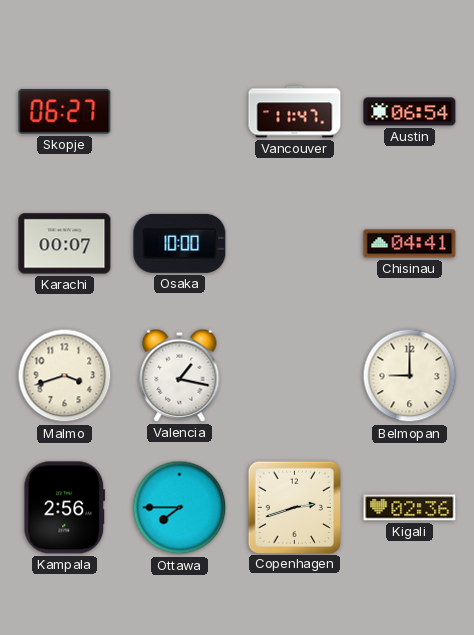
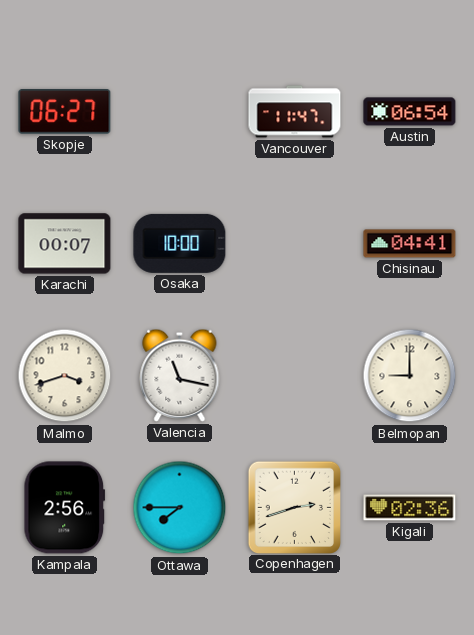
Valencia: 1:17 -> 11:17
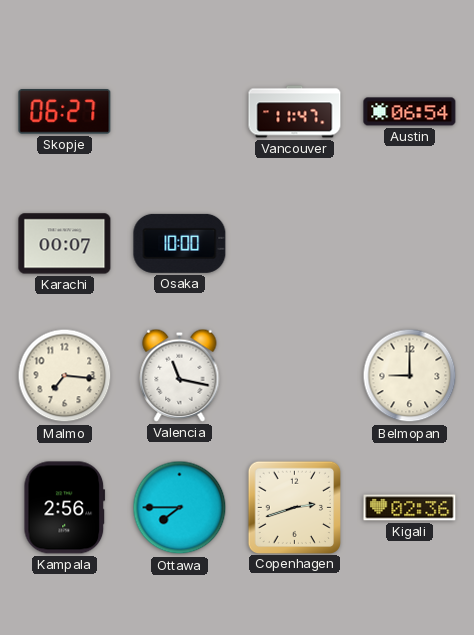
Chisinau: 04:41 -> none
Malmo: 3:42 -> 7:16
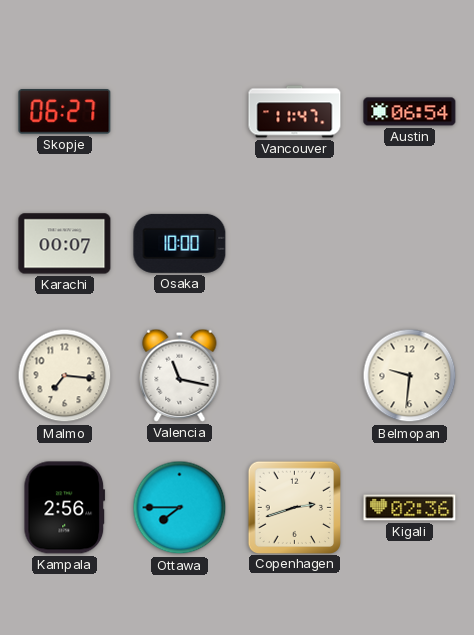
Belmopan: 9:00 -> 9:31
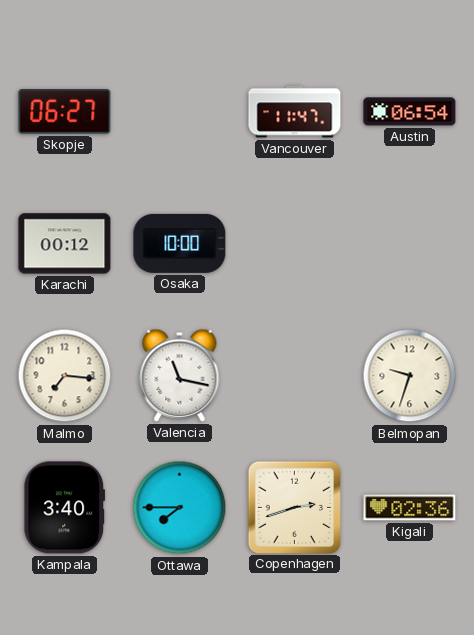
Karachi: 00:07 -> 00:12
Belmopan: 9:31 -> 9:33
Kampala: 2:56 -> 3:40
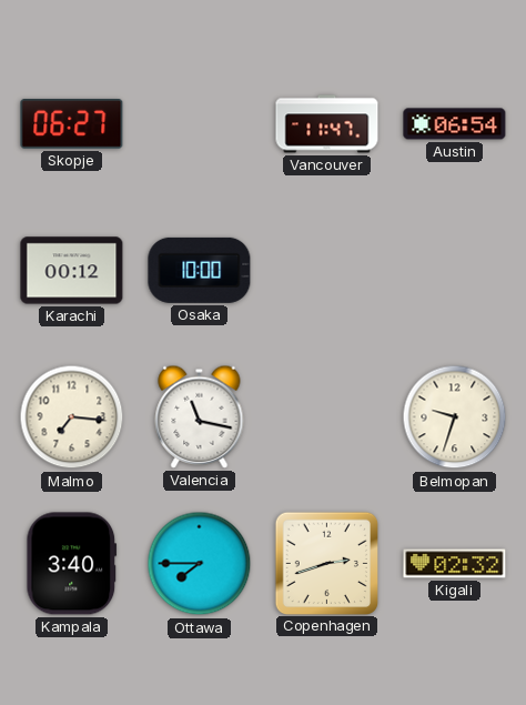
Kigali: 02:36 -> 02:32
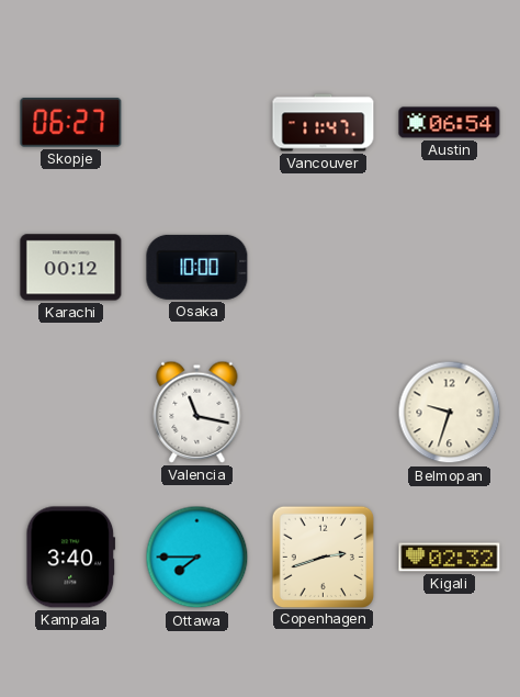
Malmo: 7:16 -> none
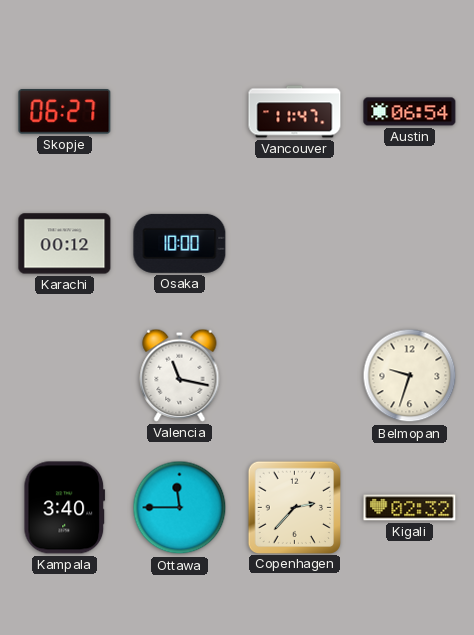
Ottawa: 7:45 -> 11:45
Copenhagen: 2:42 -> 2:37
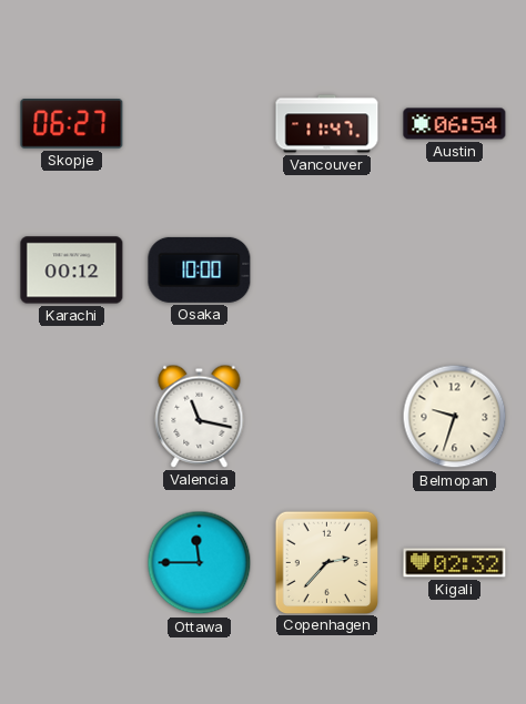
Kampala: 3:40 -> none
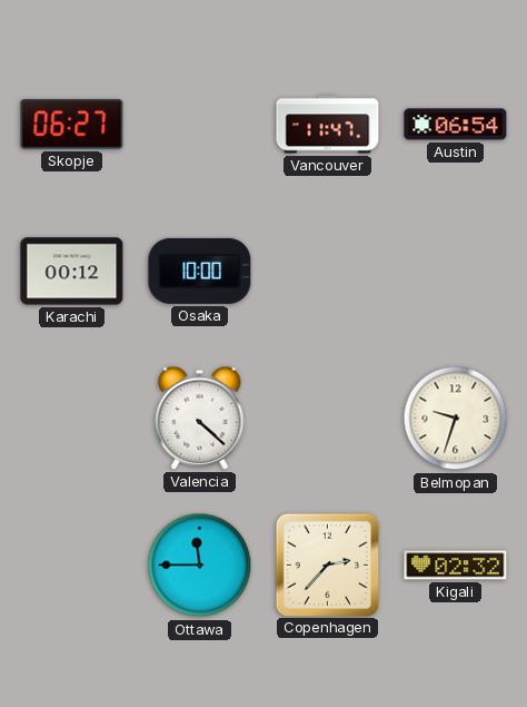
Valencia: 11:17 -> 4:22
